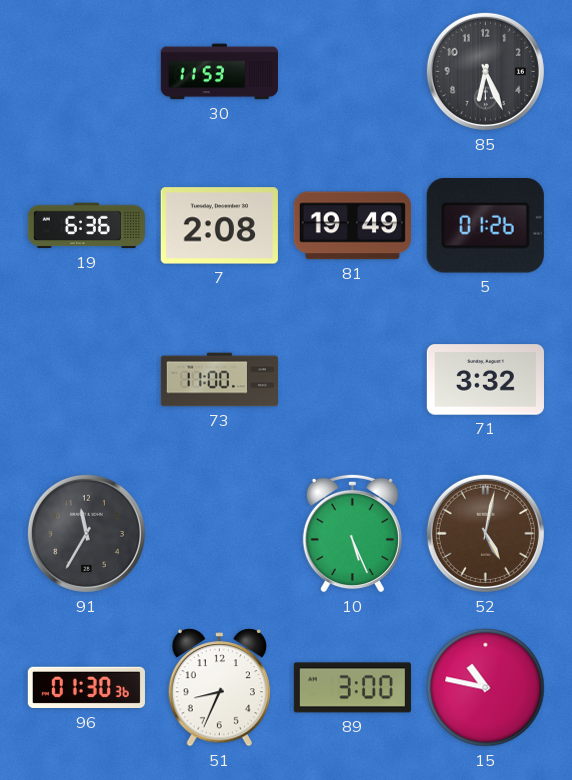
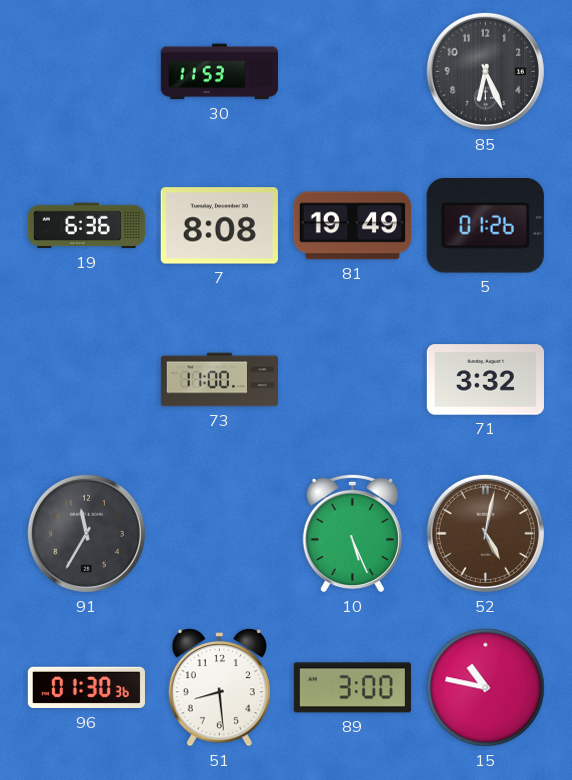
7: 2:08 -> 8:08
51: 8:34 -> 8:29
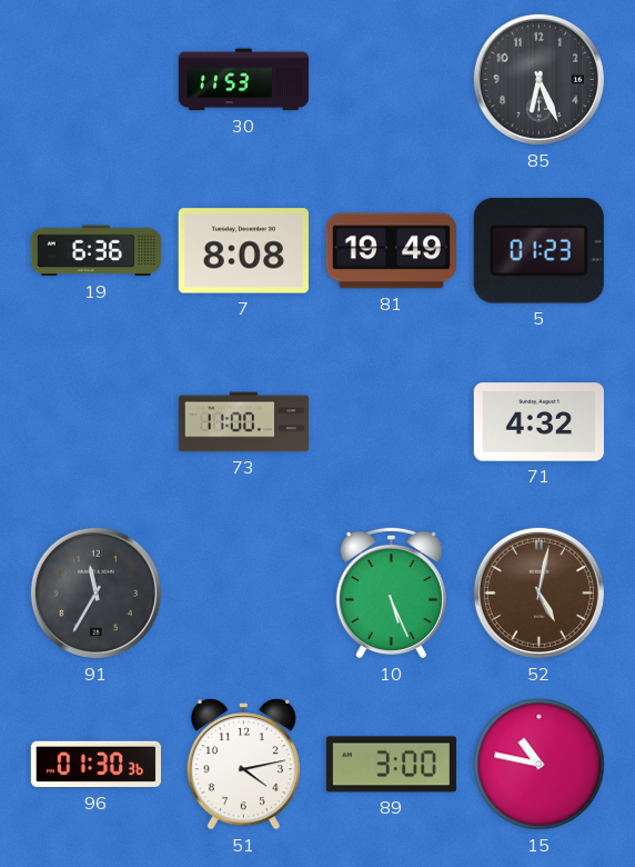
5: 01:26 -> 01:23
71: 3:32 -> 4:32
51: 8:29 -> 4:13
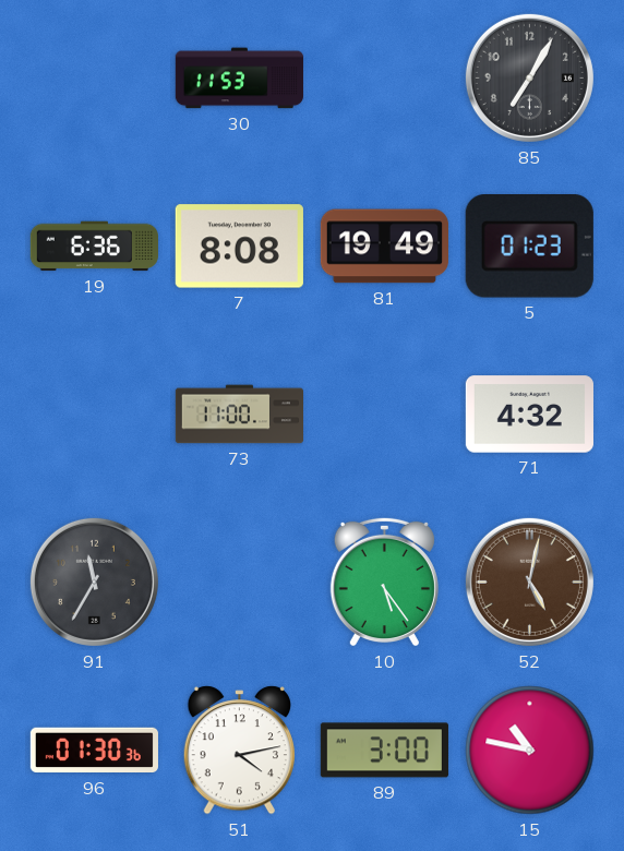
85: 6:26 -> 7:05
10: 5:26 -> 5:24
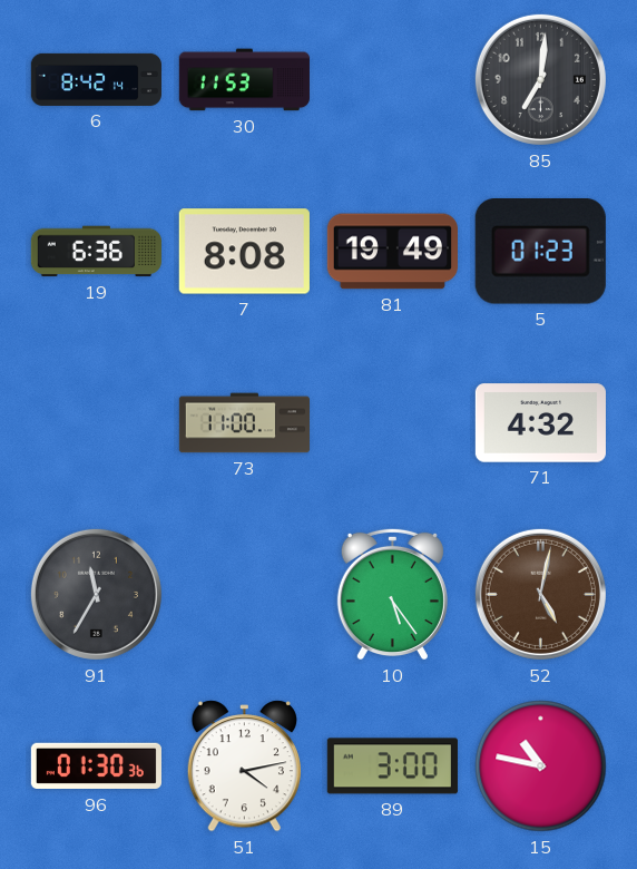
6: none -> 8:42
85: 7:05 -> 7:01
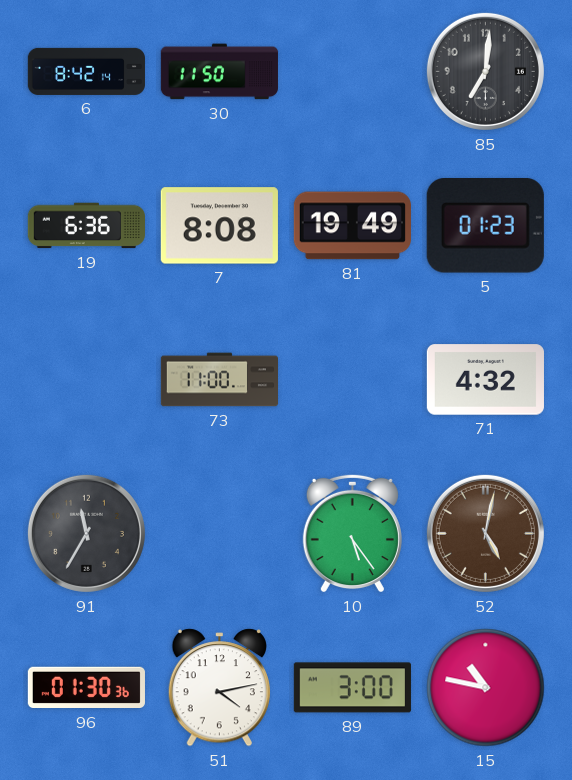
30: 11:53 -> 11:50
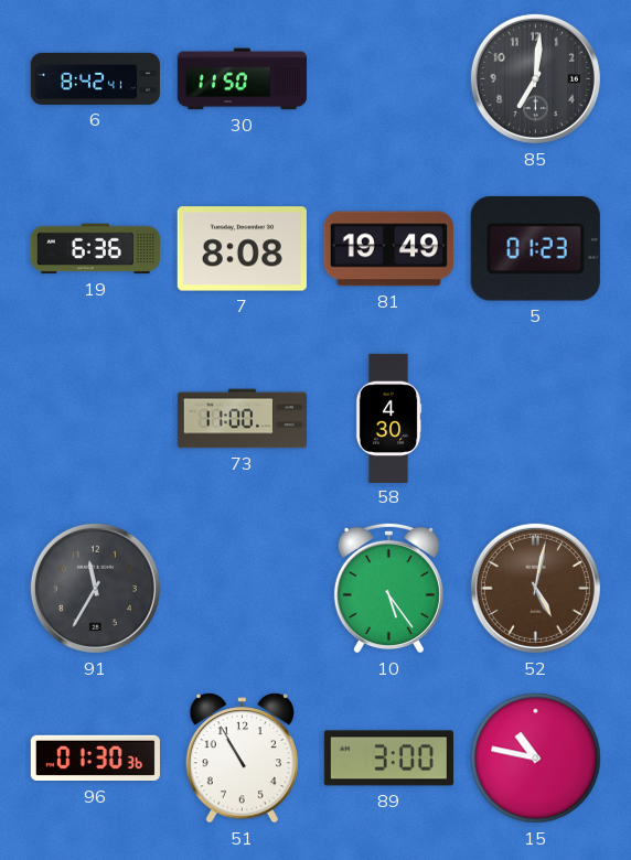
6: 8:42:14 -> 8:42:41
58: none -> 4:30
71: 4:32 -> none
51: 4:13 -> 10:55
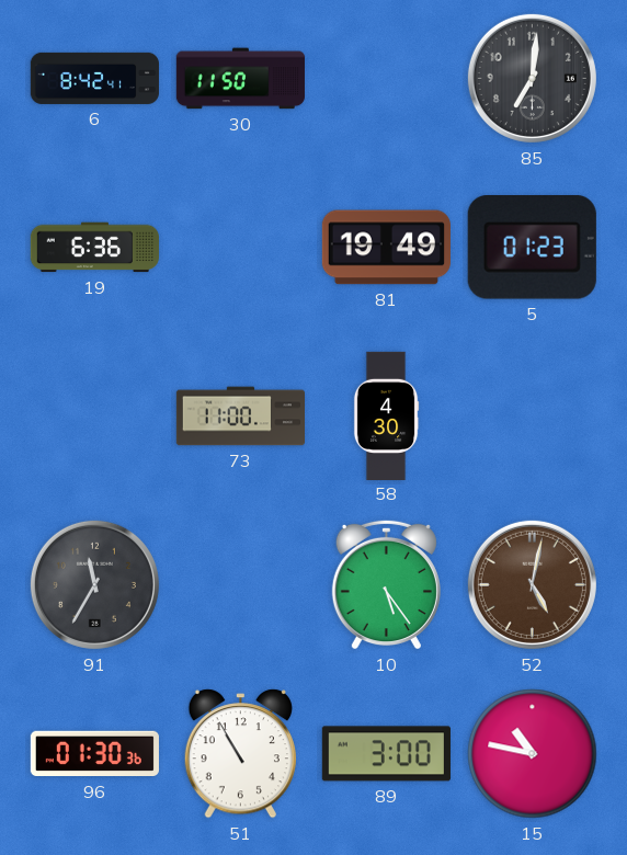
7: 8:08 -> none
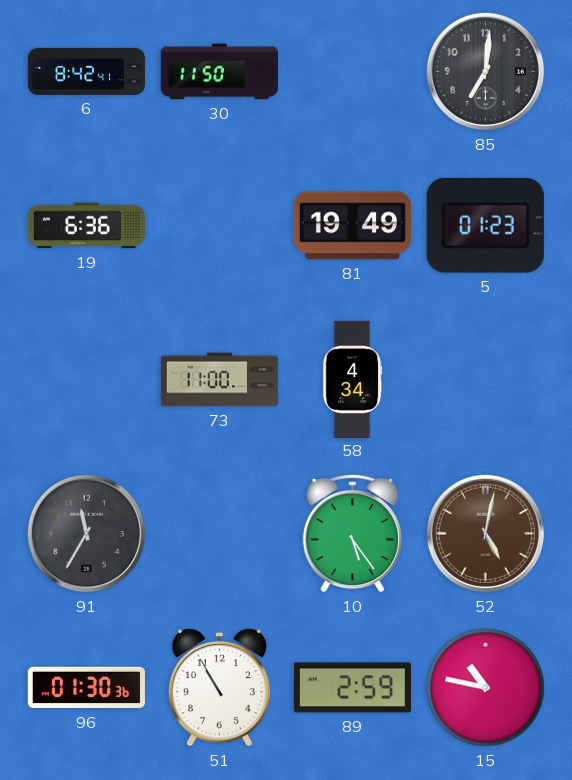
58: 4:30 -> 4:34
89: 3:00 -> 2:59
